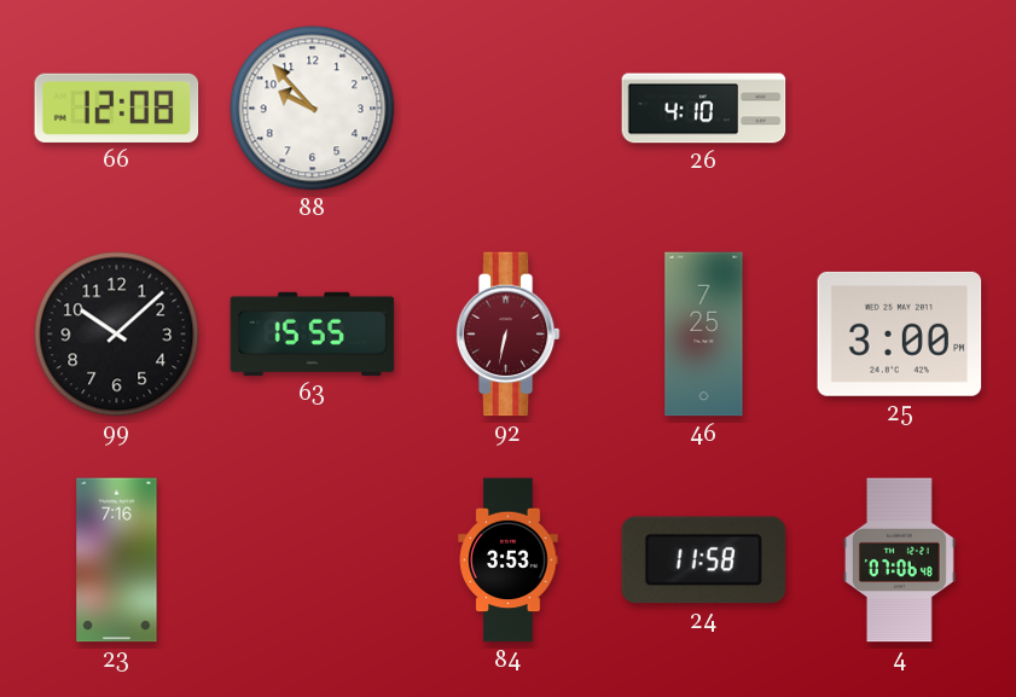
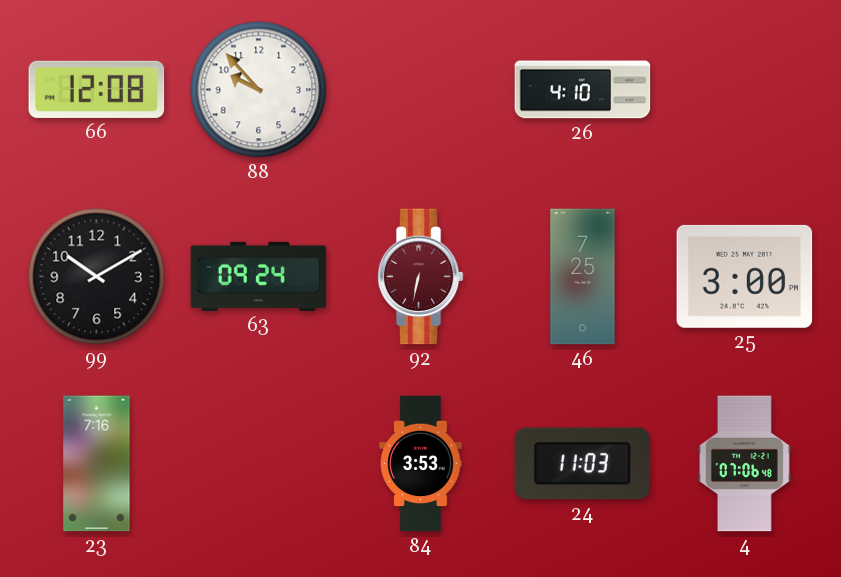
99: 10:08 -> 10:10
63: 15:55 -> 09:24
24: 11:58 -> 11:03
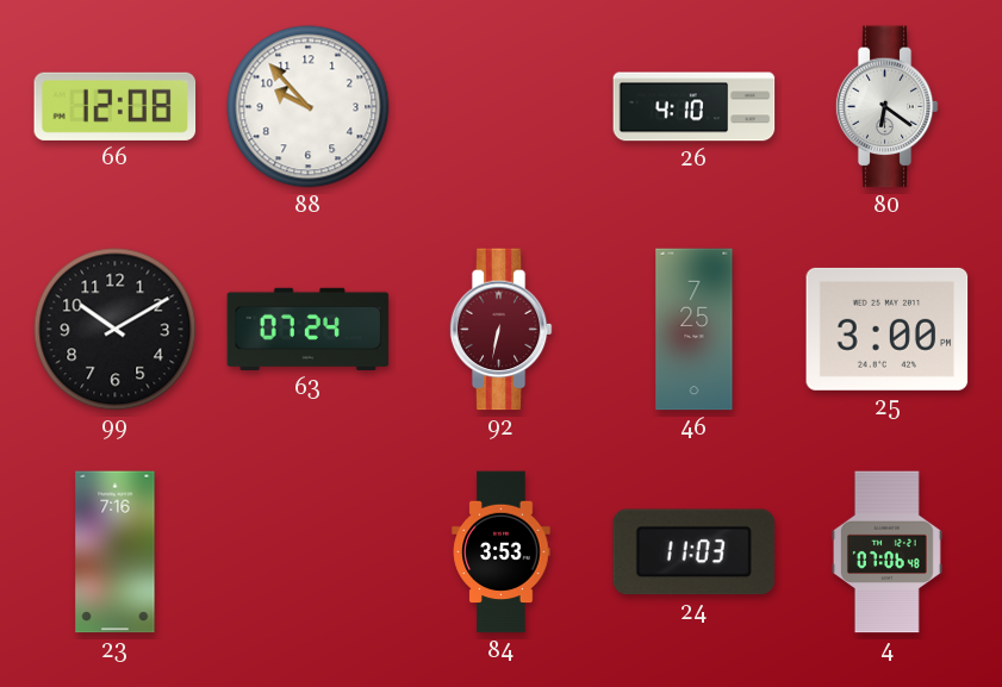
80: none -> 6:21
63: 09:24 -> 07:24
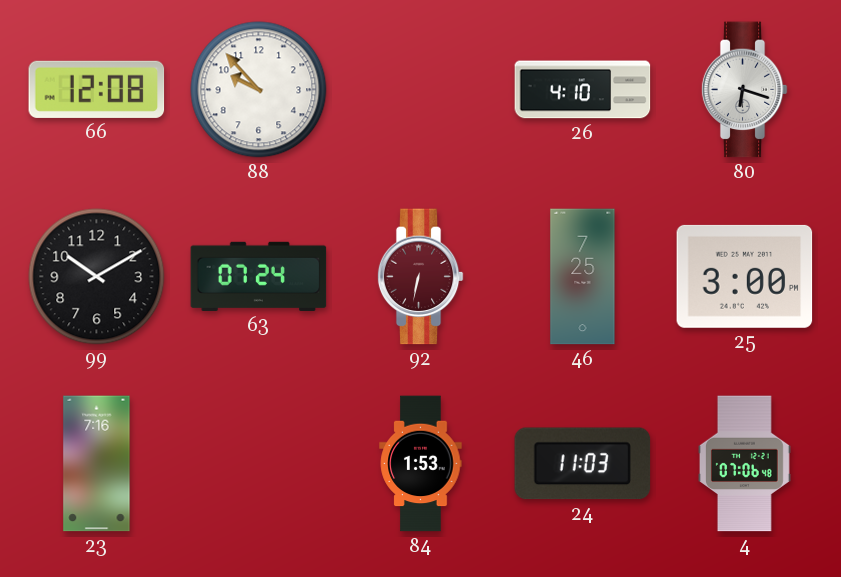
80: 6:21 -> 6:18
84: 3:53 -> 1:53
